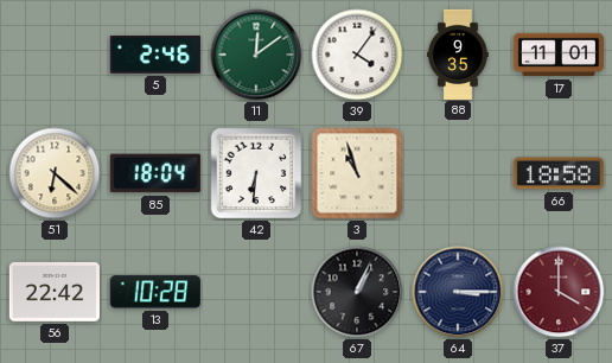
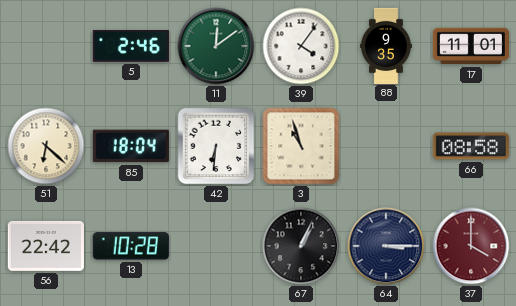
66: 18:58 -> 08:58
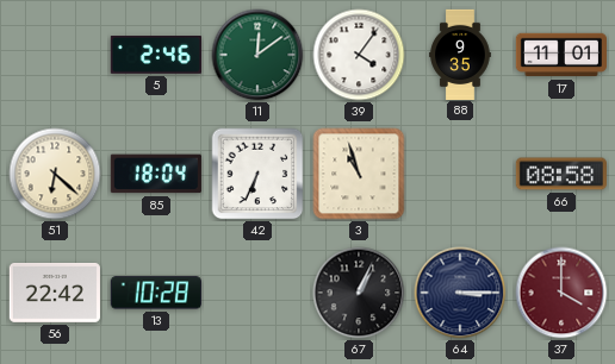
42: 6:31 -> 6:34
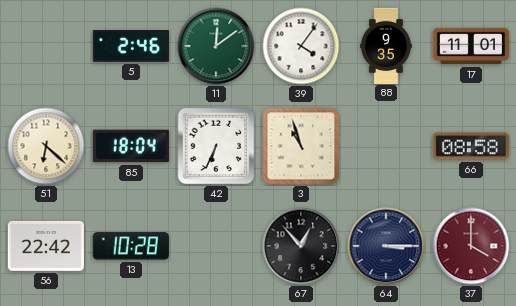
67: 1:04 -> 12:53
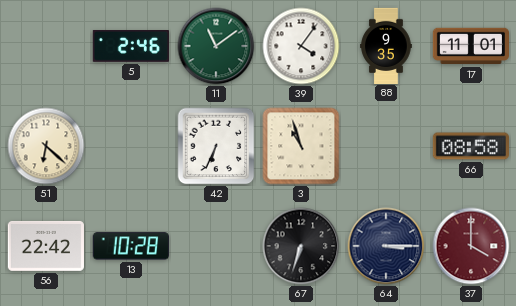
11: 12:09 -> 11:09
85: 18:04 -> none
67: 12:53 -> 6:33
